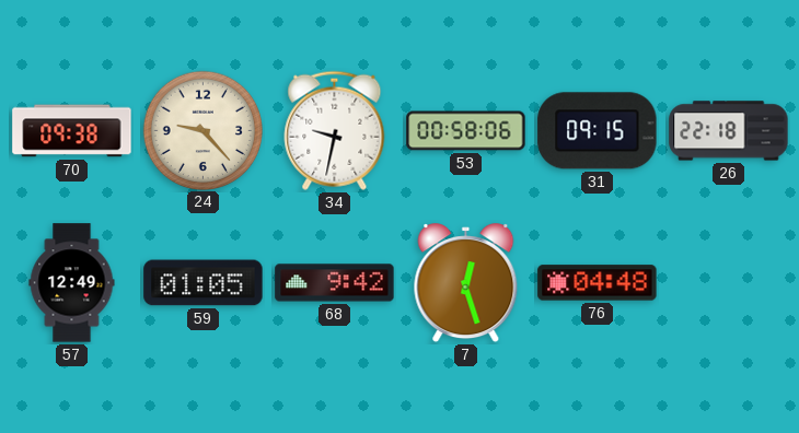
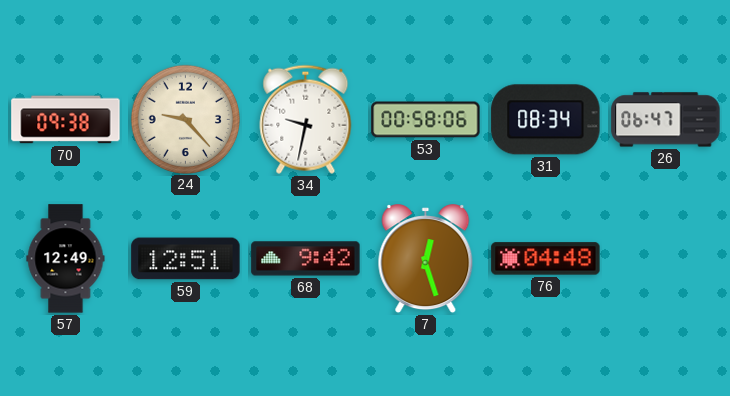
31: 09:15 -> 08:34
26: 22:18 -> 06:47
59: 01:05 -> 12:51
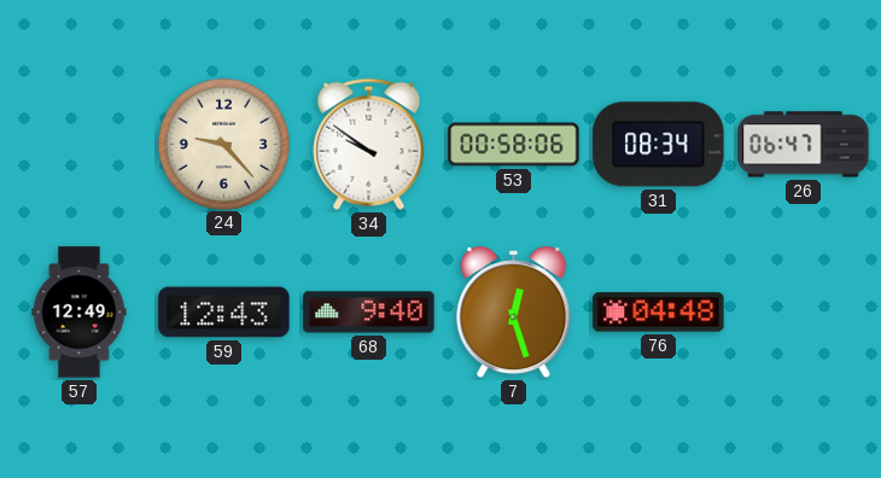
70: 09:38 -> none
34: 9:32 -> 9:51
59: 12:51 -> 12:43
68: 9:42 -> 9:40
